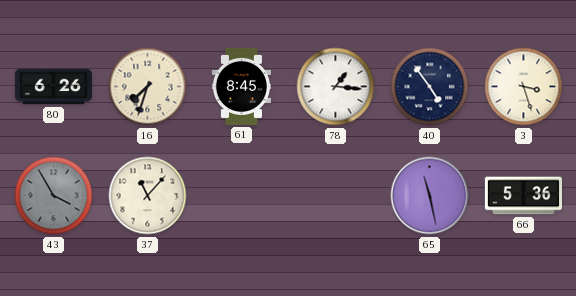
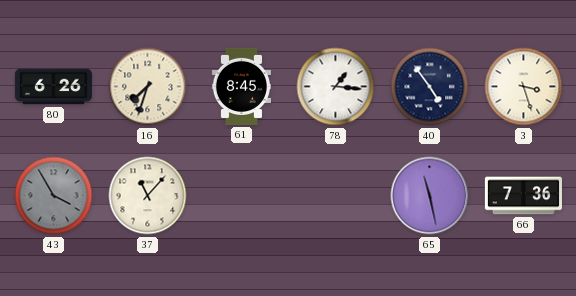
66: 5:36 -> 7:36
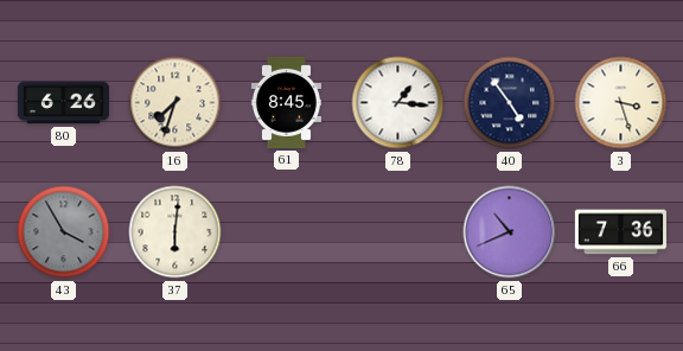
37: 11:07 -> 6:01
65: 11:28 -> 10:41
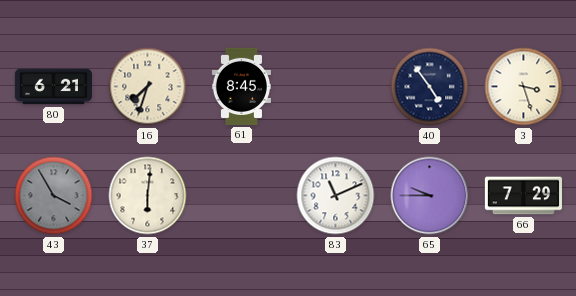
80: 6:26 -> 6:21
78: 1:16 -> none
83: none -> 11:11
65: 10:41 -> 9:45
66: 7:36 -> 7:29
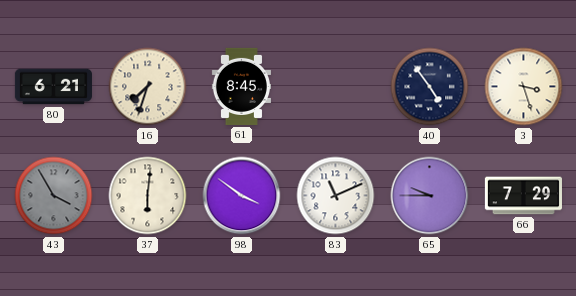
98: none -> 3:51
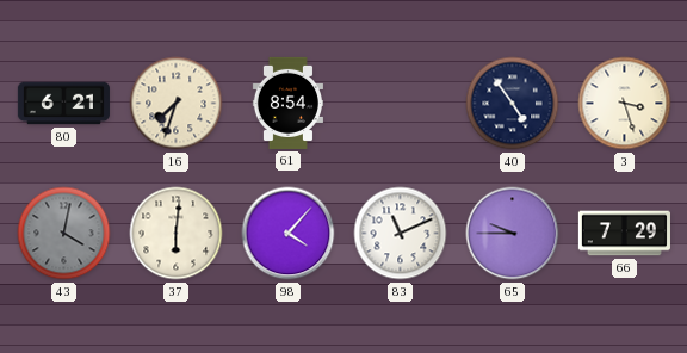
61: 8:45 -> 8:54
43: 3:55 -> 4:02
98: 3:51 -> 4:07
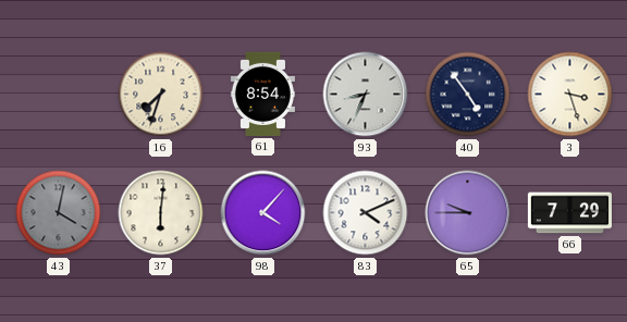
80: 6:21 -> none
93: none -> 8:34
83: 11:11 -> 4:11
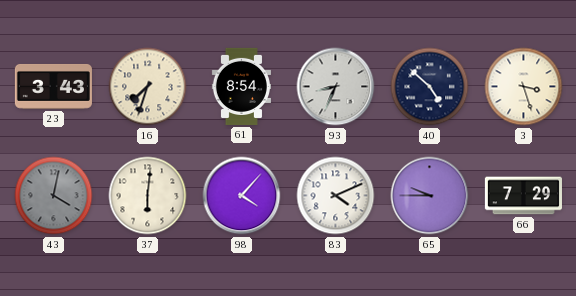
23: none -> 3:43
40: 4:54 -> 4:52
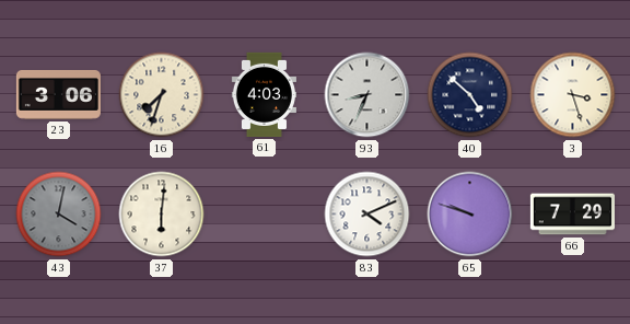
23: 3:43 -> 3:06
61: 8:54 -> 4:03
98: 4:07 -> none
65: 9:45 -> 9:48
